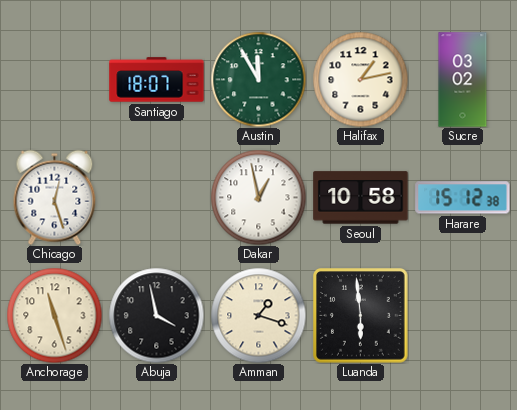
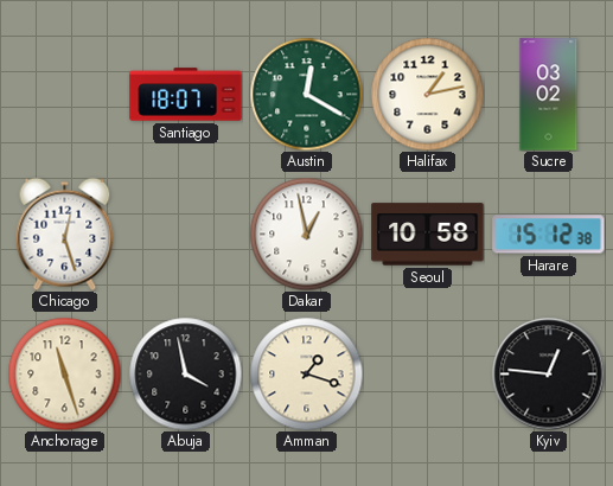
Austin: 11:55 -> 12:20
Luanda: 5:59 -> none
Kyiv: none -> 12:46
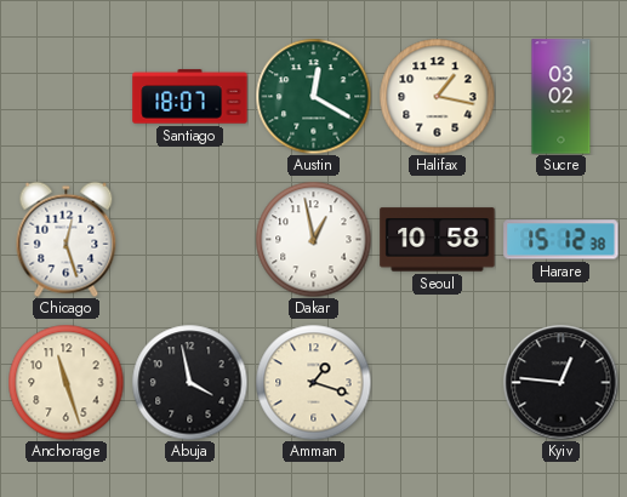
Halifax: 1:13 -> 1:17
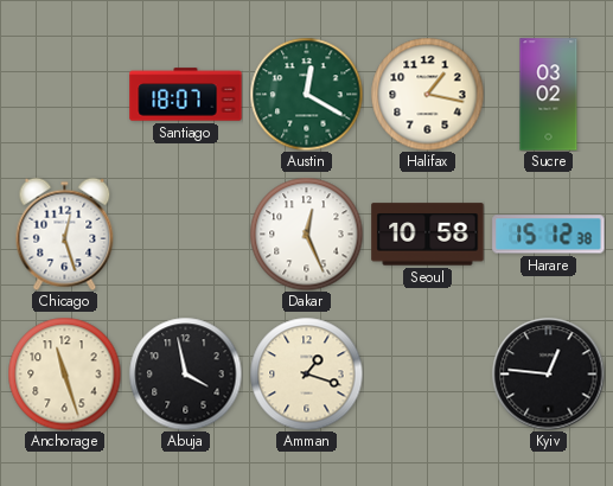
Dakar: 12:58 -> 12:26
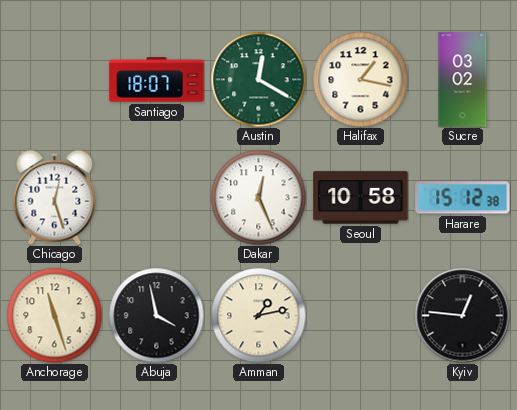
Amman: 1:18 -> 1:13
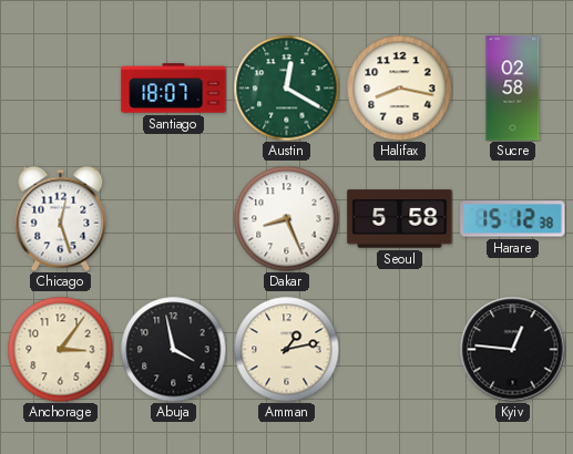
Halifax: 1:17 -> 8:17
Sucre: 03:02 -> 02:58
Dakar: 12:26 -> 8:26
Seoul: 10:58 -> 5:58
Anchorage: 11:27 -> 3:06
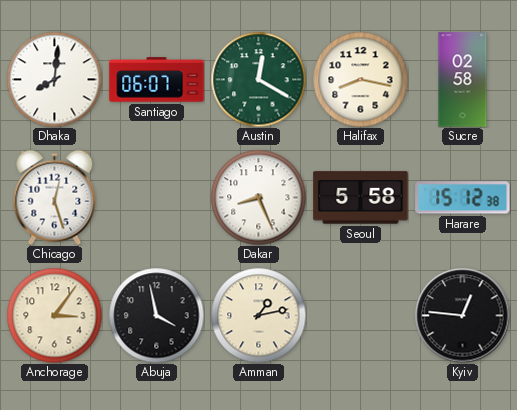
Dhaka: none -> 8:01
Santiago: 18:07 -> 06:07
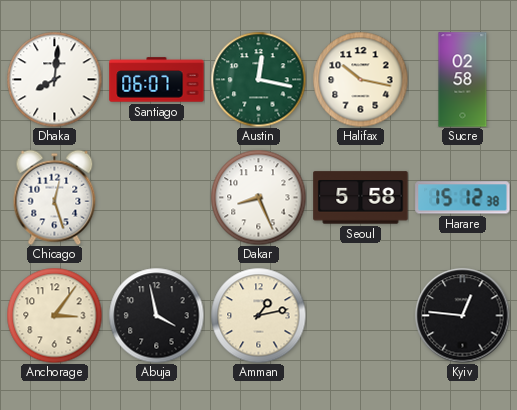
Austin: 12:20 -> 12:17
Halifax: 8:17 -> 10:17
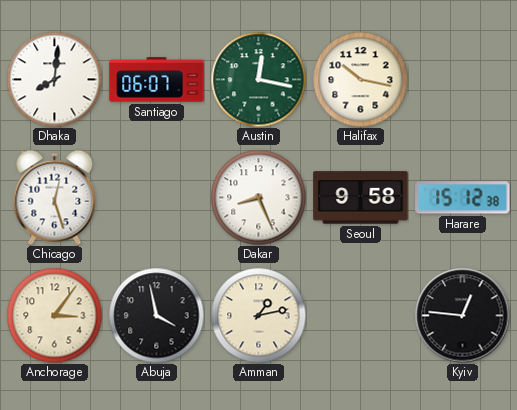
Sucre: 02:58 -> none
Seoul: 5:58 -> 9:58
